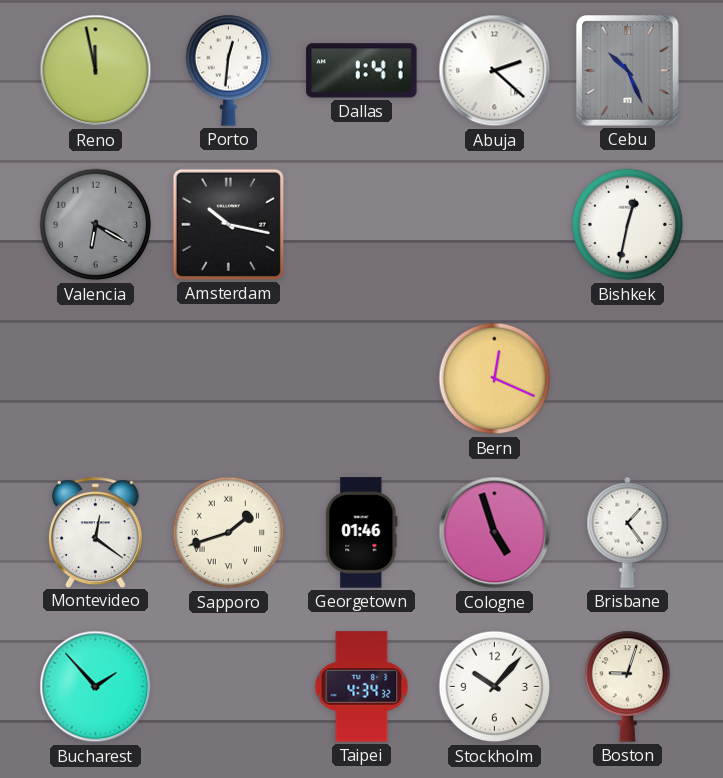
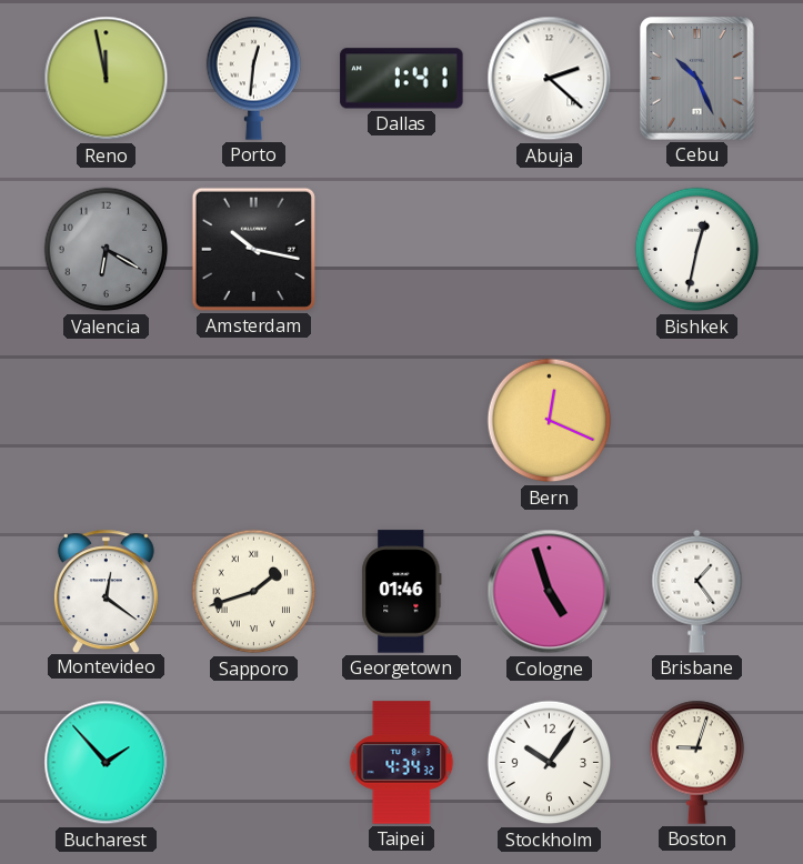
Stockholm: 10:07 -> 10:06
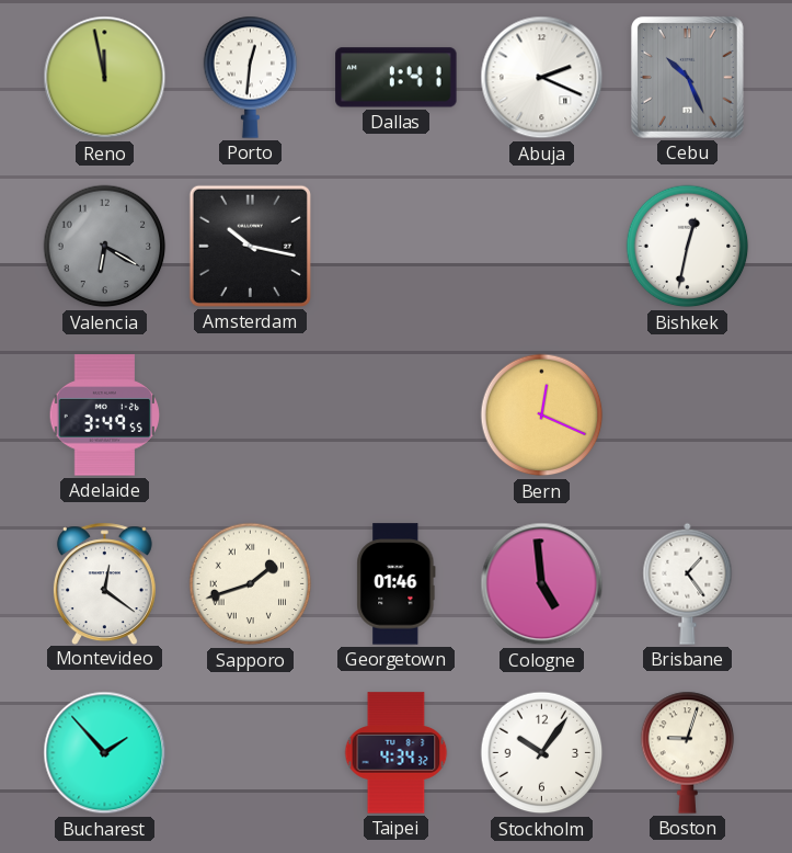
Abuja: 2:22 -> 2:19
Adelaide: none -> 3:49
Cologne: 4:57 -> 4:59
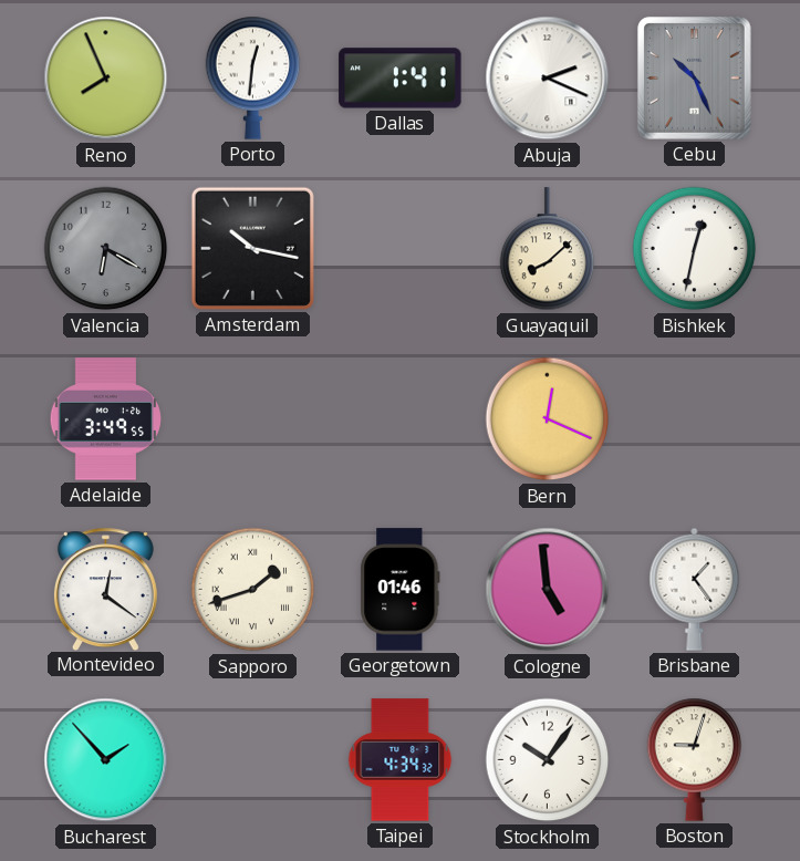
Reno: 11:58 -> 7:56
Guayaquil: none -> 8:08
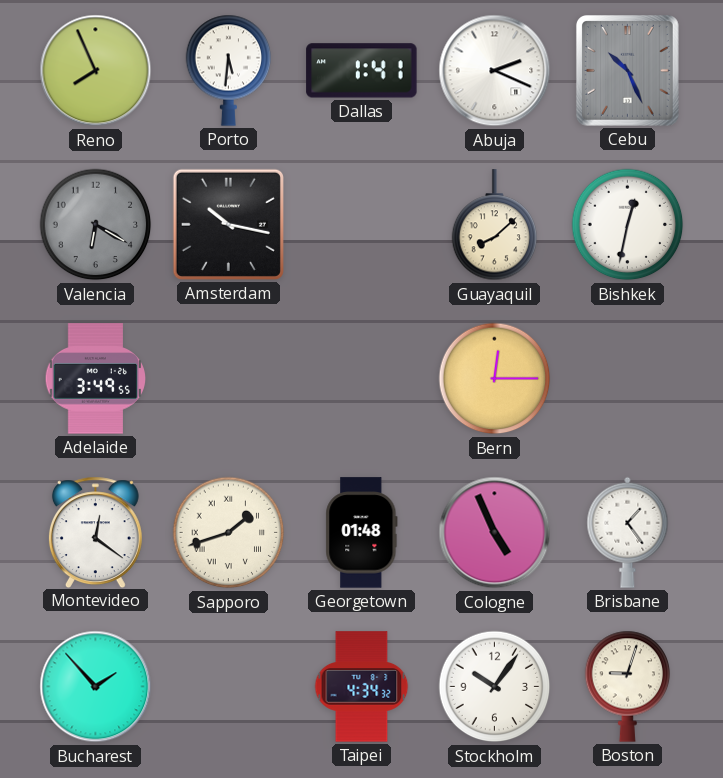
Porto: 12:31 -> 5:31
Bern: 12:19 -> 12:15
Georgetown: 01:46 -> 01:48
Cologne: 4:59 -> 4:56
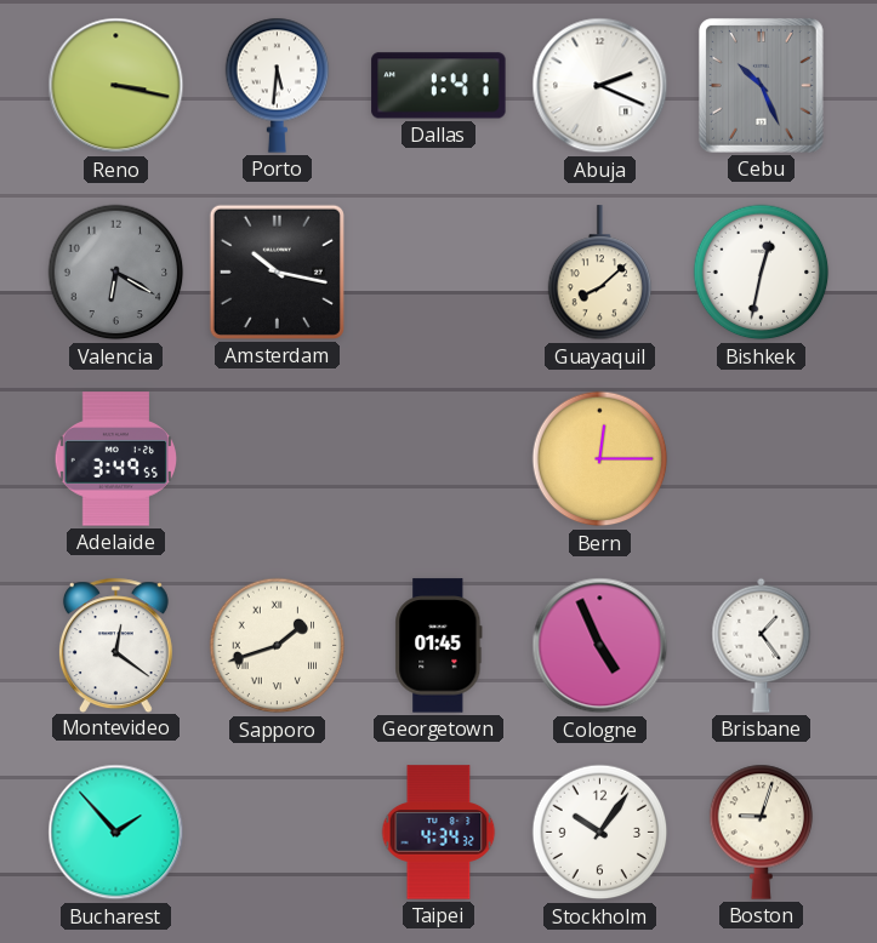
Reno: 7:56 -> 3:17
Georgetown: 01:48 -> 01:45
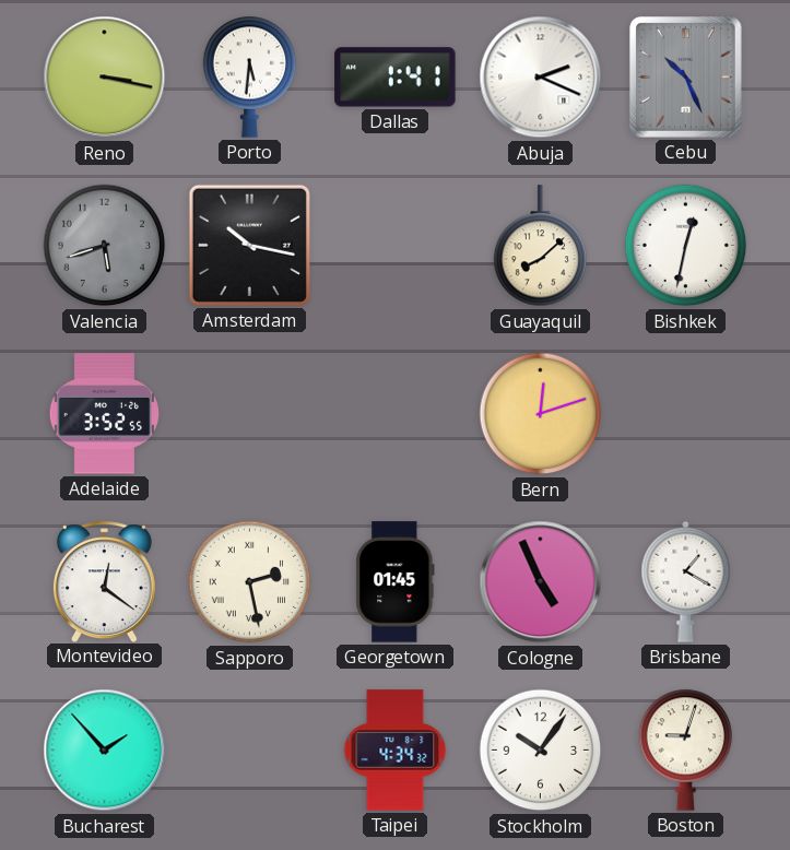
Valencia: 6:20 -> 5:42
Adelaide: 3:49 -> 3:52
Bern: 12:15 -> 12:12
Sapporo: 1:42 -> 2:28
Brisbane: 1:24 -> 1:20
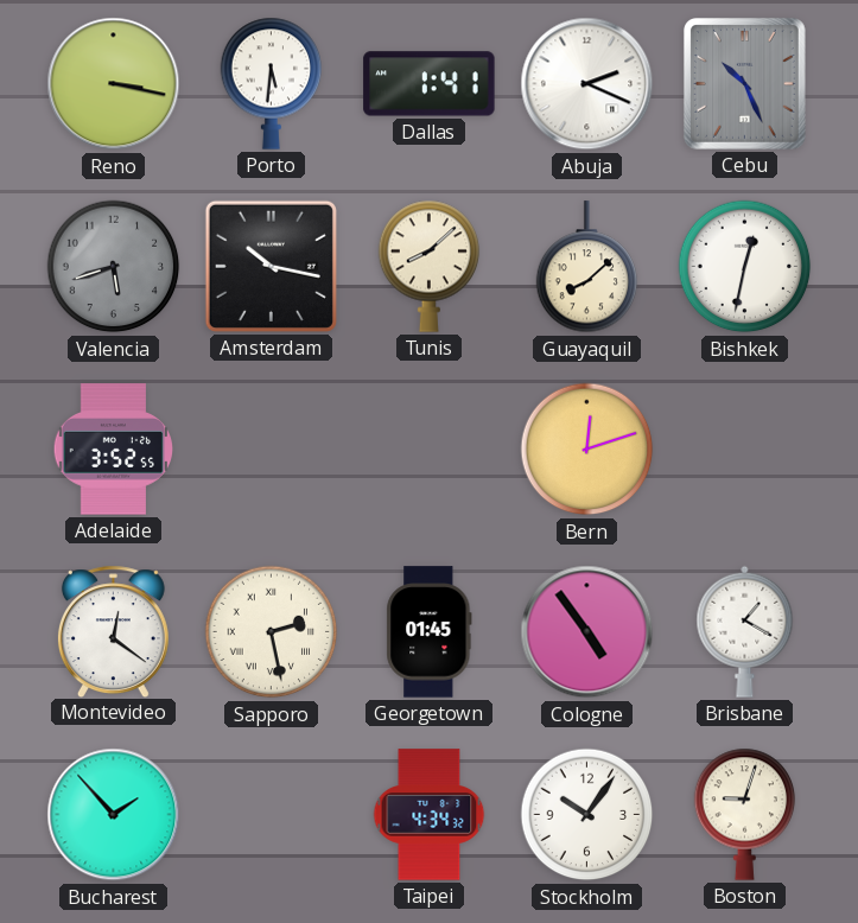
Tunis: none -> 8:08
Cologne: 4:56 -> 4:54
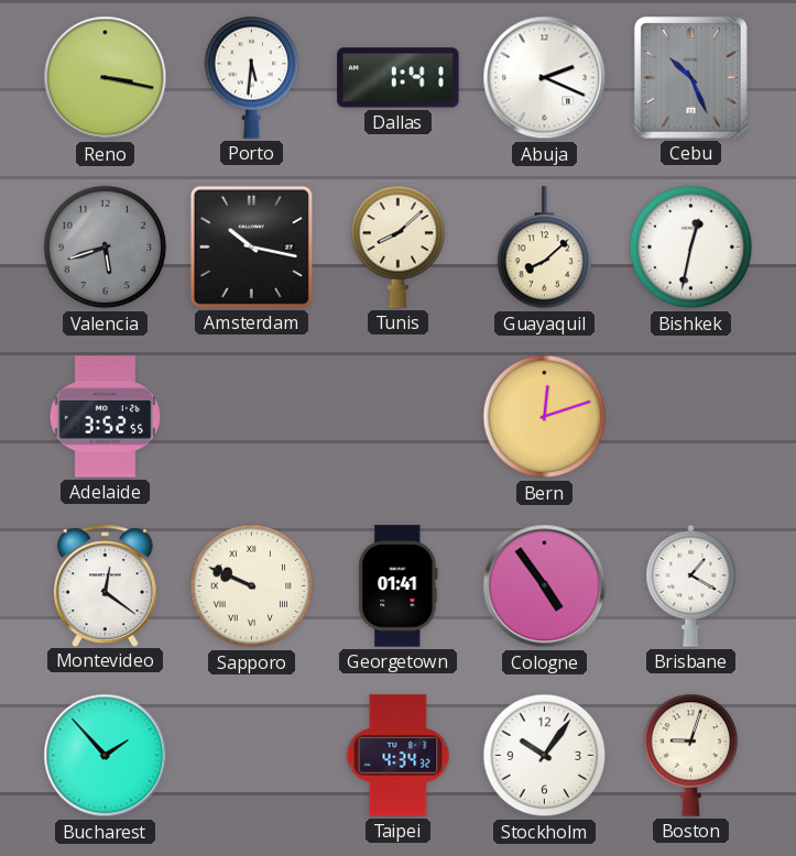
Sapporo: 2:28 -> 9:49
Georgetown: 01:45 -> 01:41
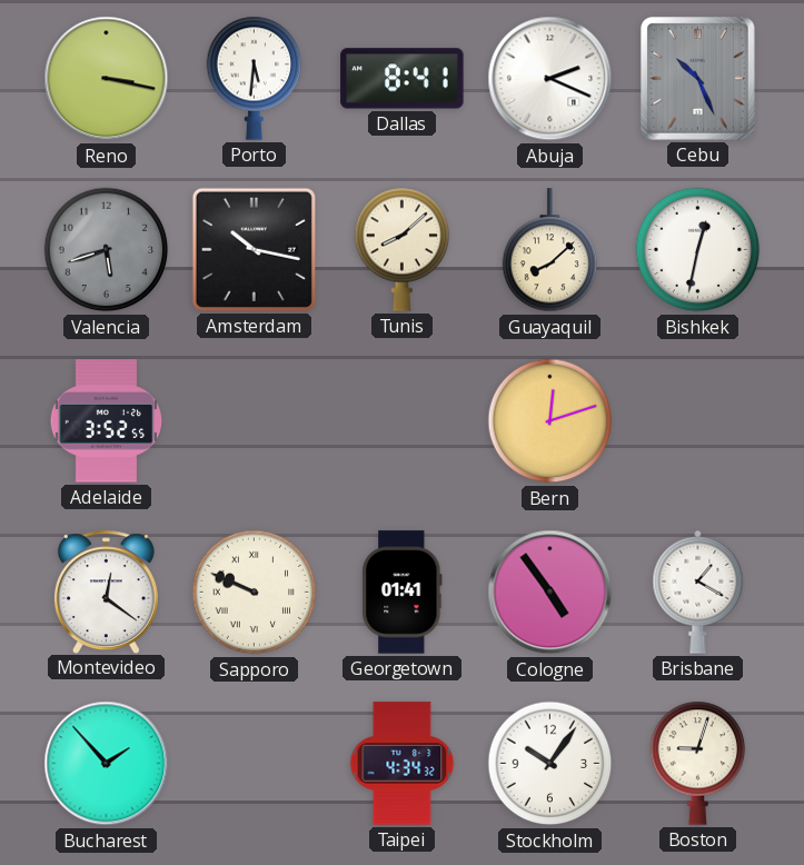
Dallas: 1:41 -> 8:41
